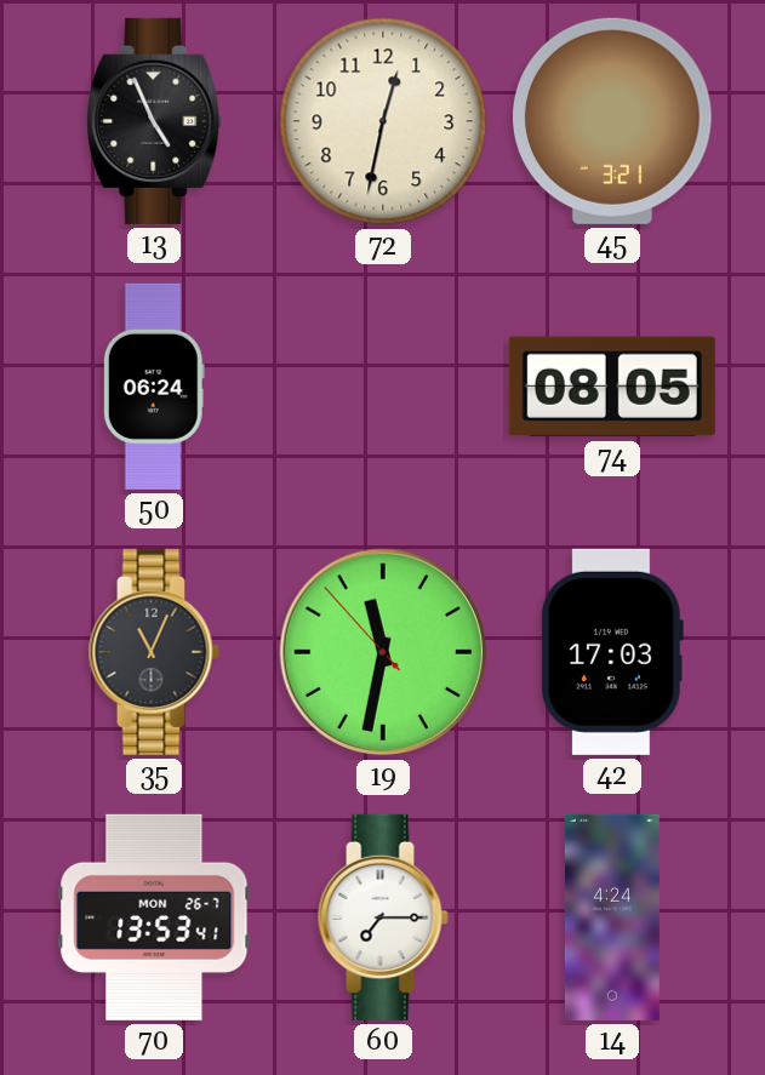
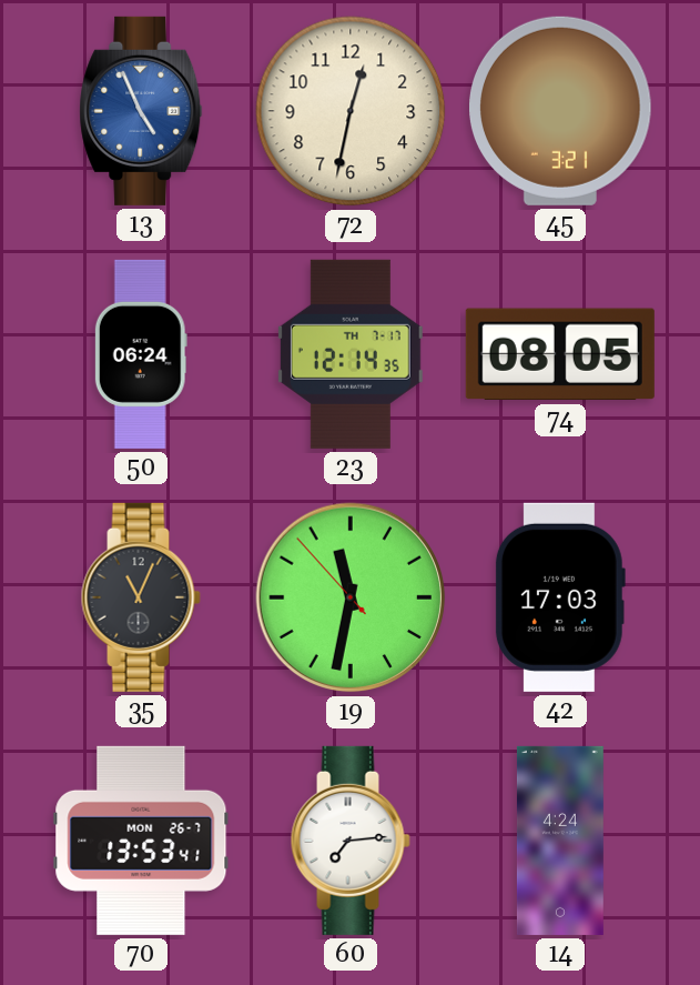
13 dial: black -> blue
23: none -> 12:14
60: 7:15 -> 7:14
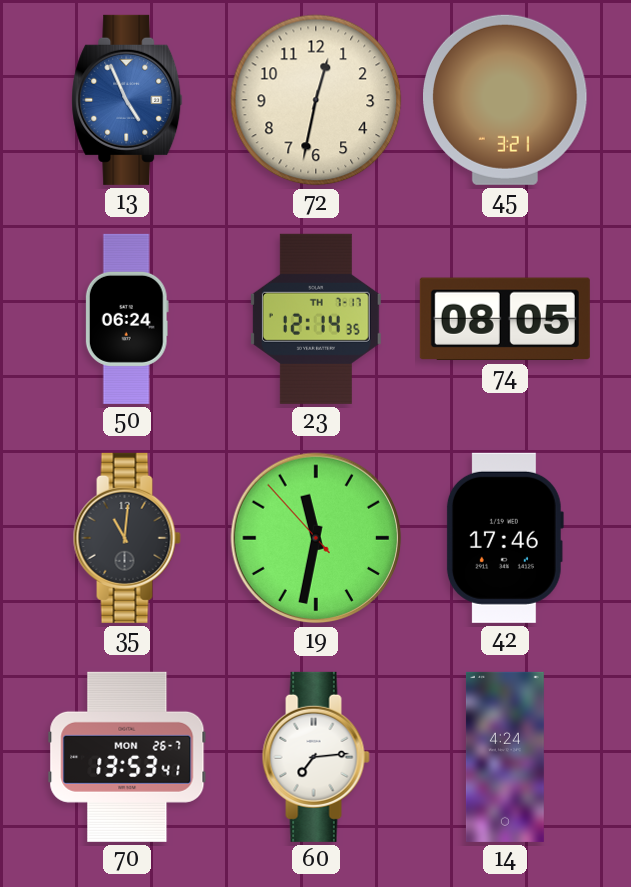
35: 11:04 -> 11:01
42: 17:03 -> 17:46
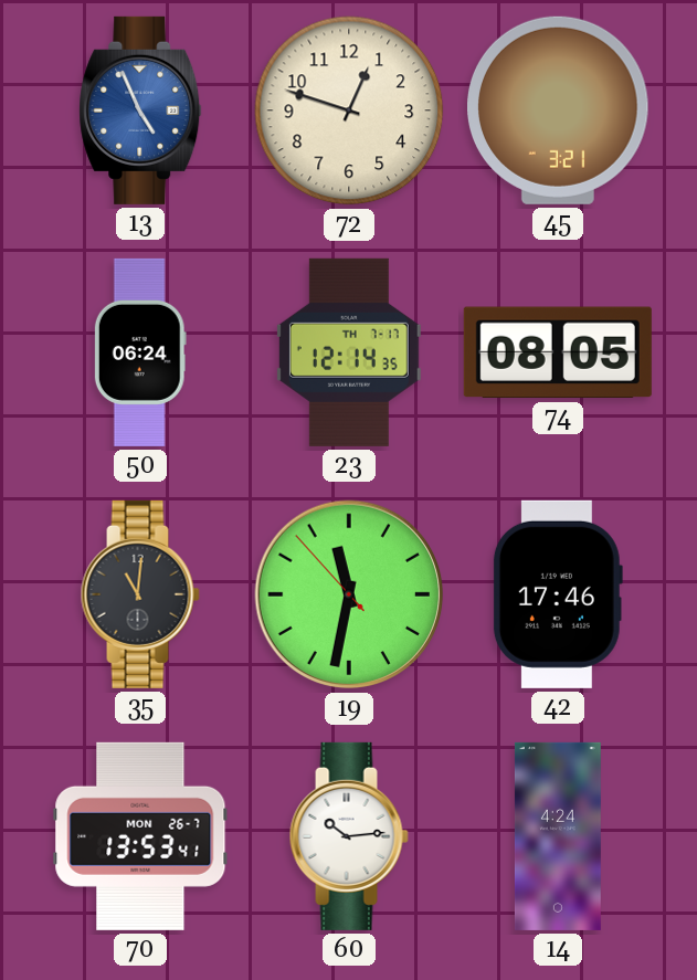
72: 12:32 -> 12:48
60: 7:14 -> 10:14
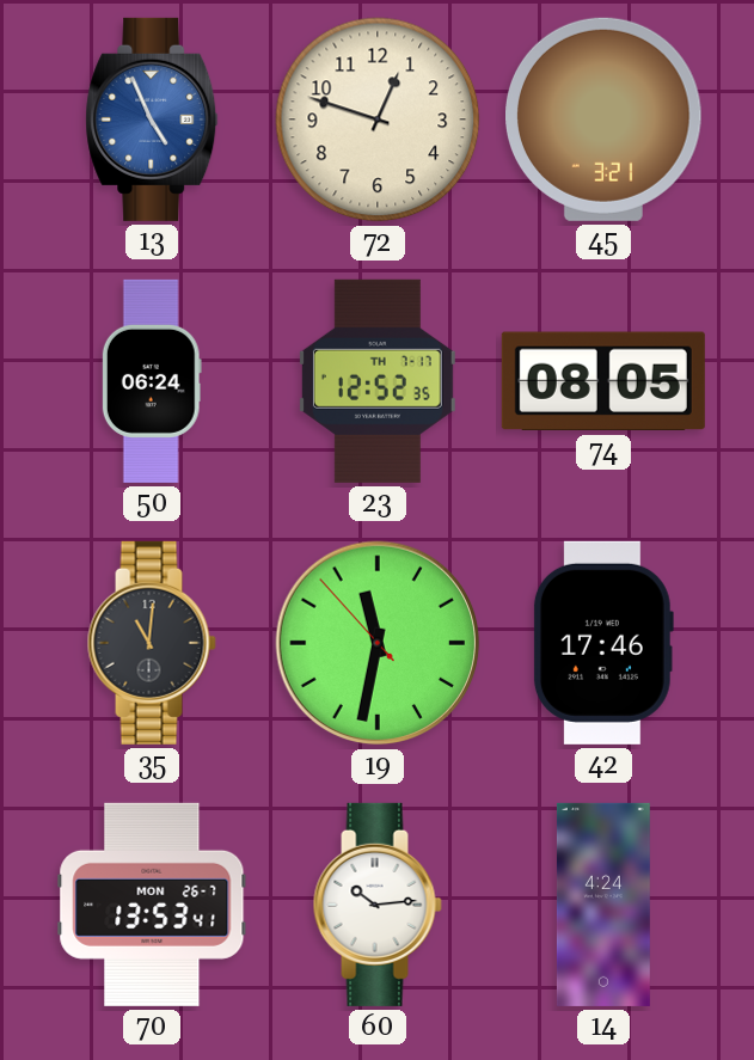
23: 12:14 -> 12:52
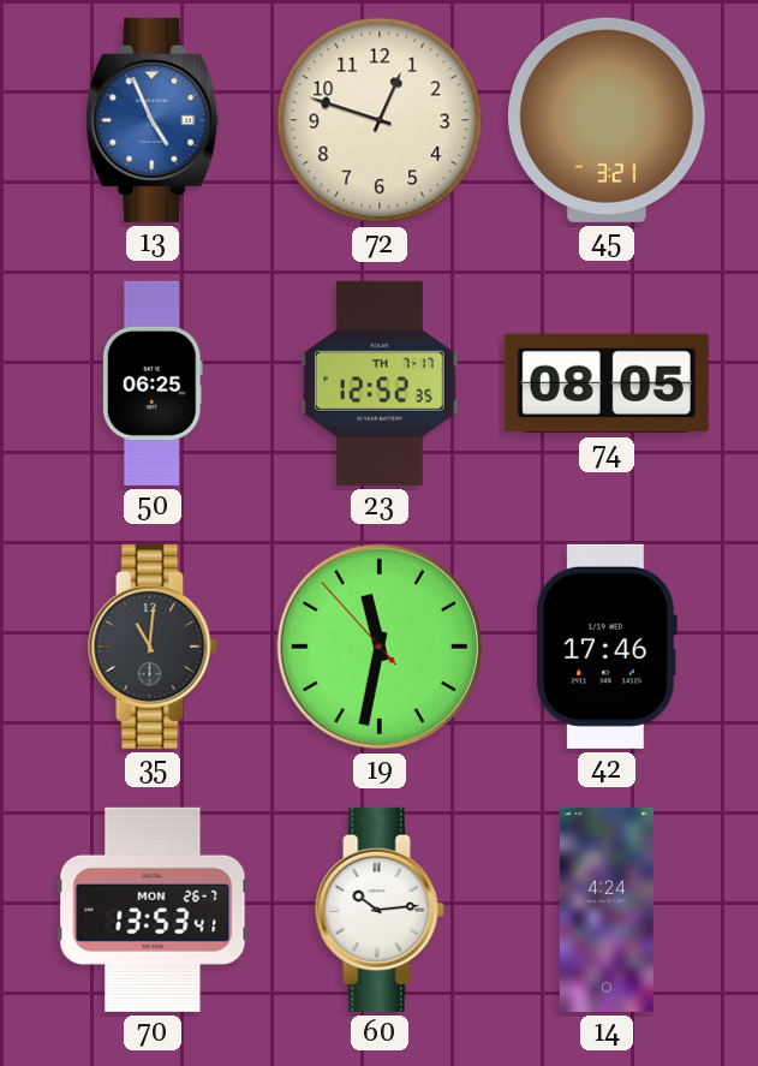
50: 06:24 -> 06:25
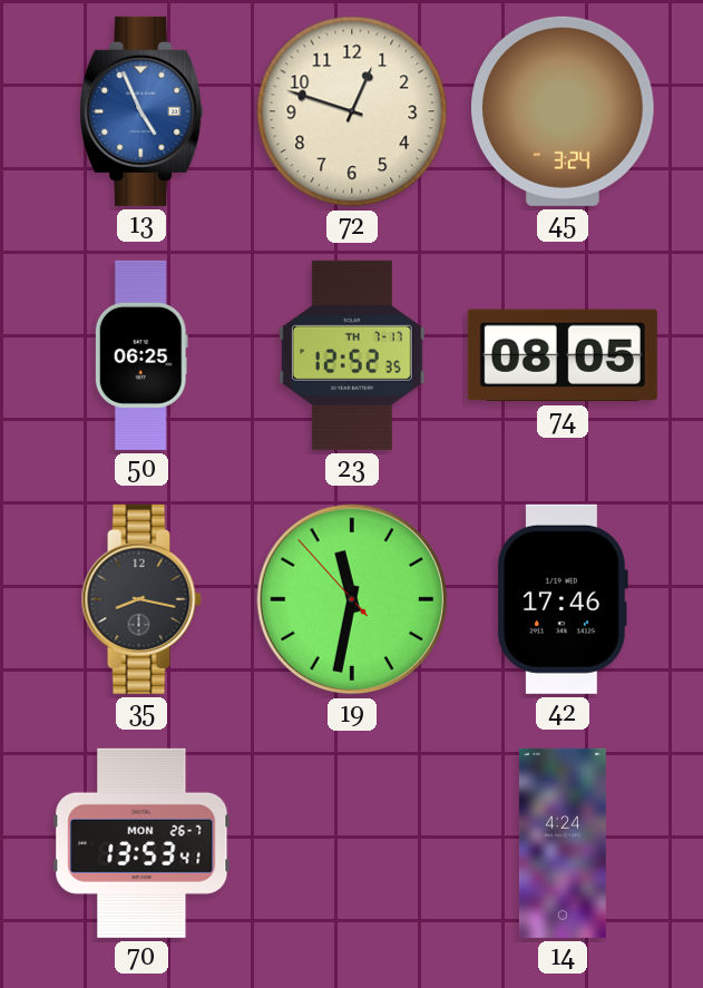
45: 3:21 -> 3:24
35: 11:01 -> 8:17
60: 10:14 -> none
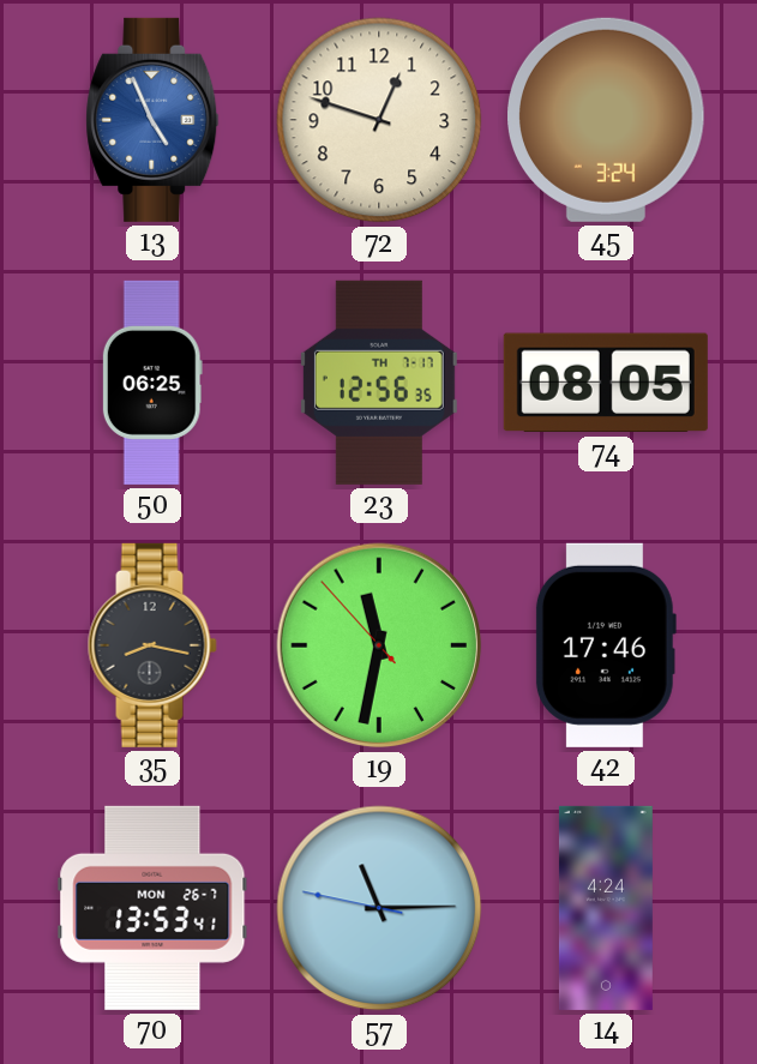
23: 12:52 -> 12:56
57: none -> 11:14
